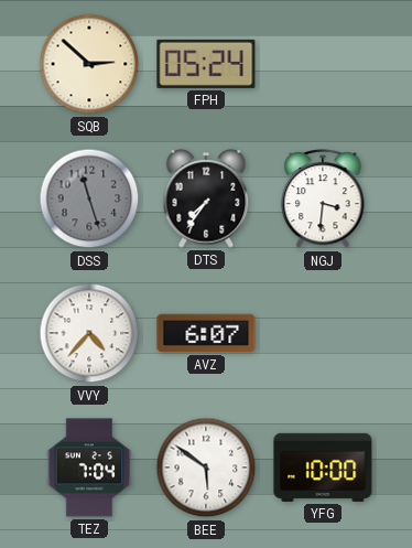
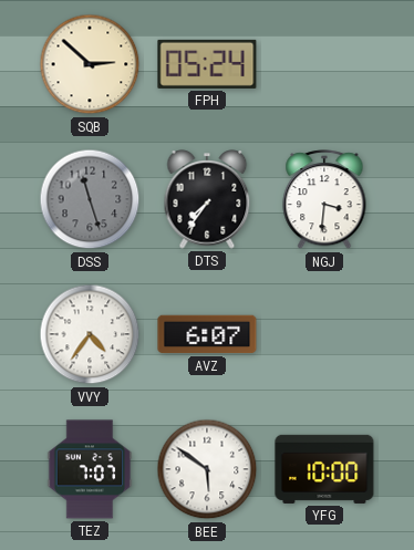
VVY: 4:37 -> 4:36
TEZ: 7:04 -> 7:07
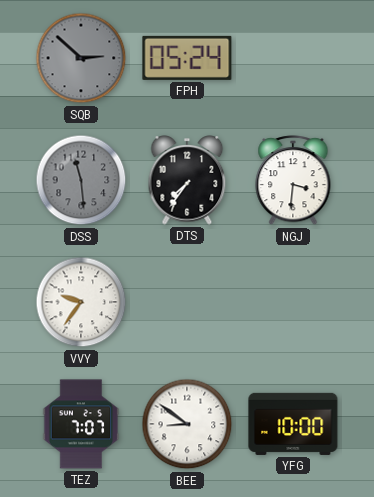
SQB dial: cream -> grey
DSS: 11:27 -> 11:29
VVY: 4:36 -> 9:36
AVZ: 6:07 -> none
BEE: 5:51 -> 8:51
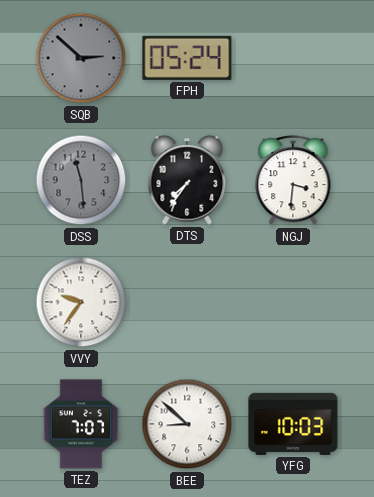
BEE: 8:51 -> 8:52
YFG: 10:00 -> 10:03
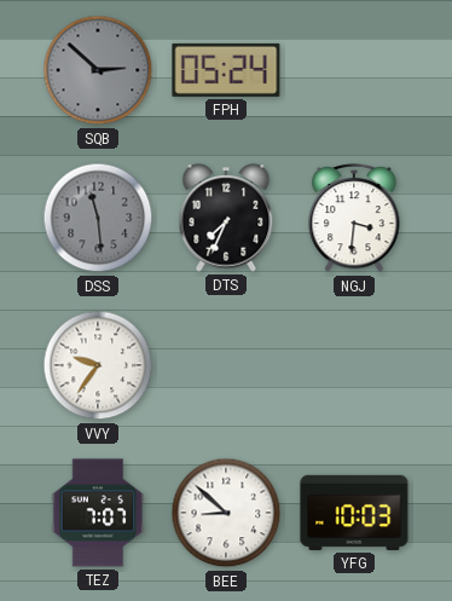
DTS: 7:36 -> 7:34
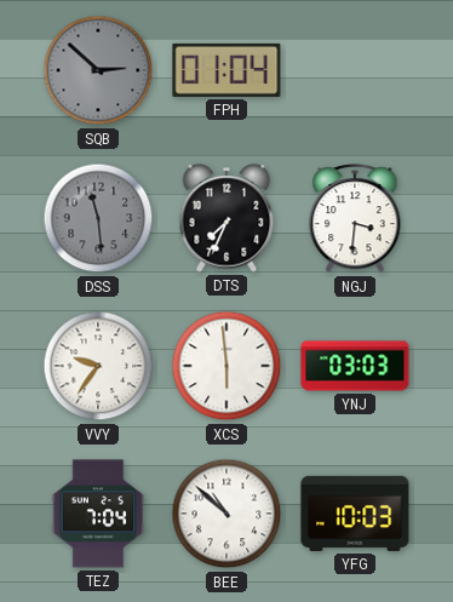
FPH: 05:24 -> 01:04
XCS: none -> 5:59
YNJ: none -> 03:03
TEZ: 7:07 -> 7:04
BEE: 8:52 -> 10:52
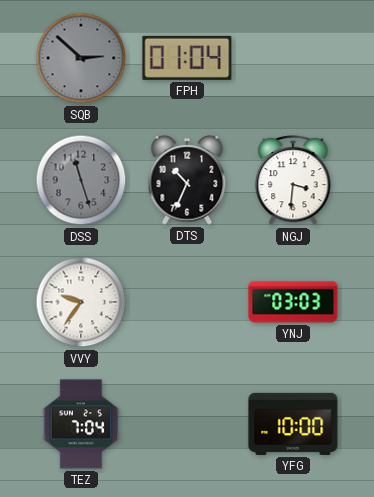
DSS: 11:29 -> 11:27
DTS: 7:34 -> 10:34
XCS: 5:59 -> none
BEE: 10:52 -> none
YFG: 10:03 -> 10:00
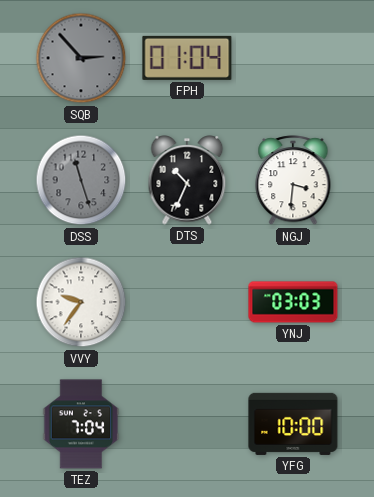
SQB: 2:52 -> 2:53
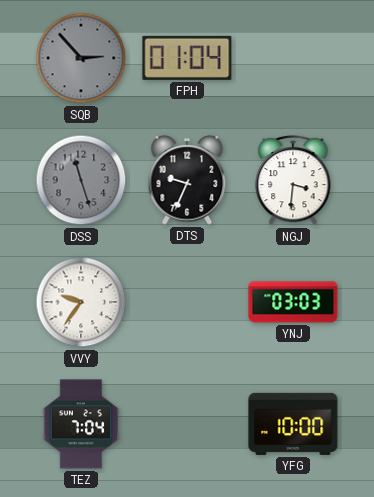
DTS: 10:34 -> 9:34
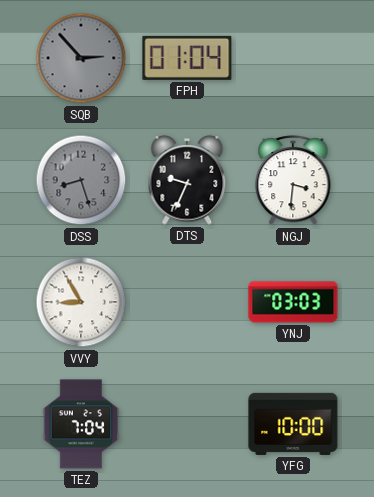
DSS: 11:27 -> 8:27
VVY: 9:36 -> 8:55
